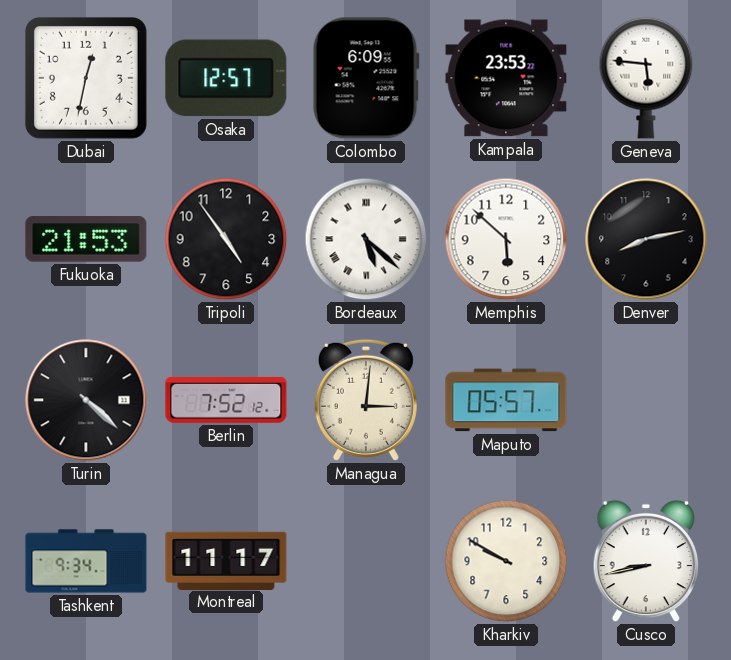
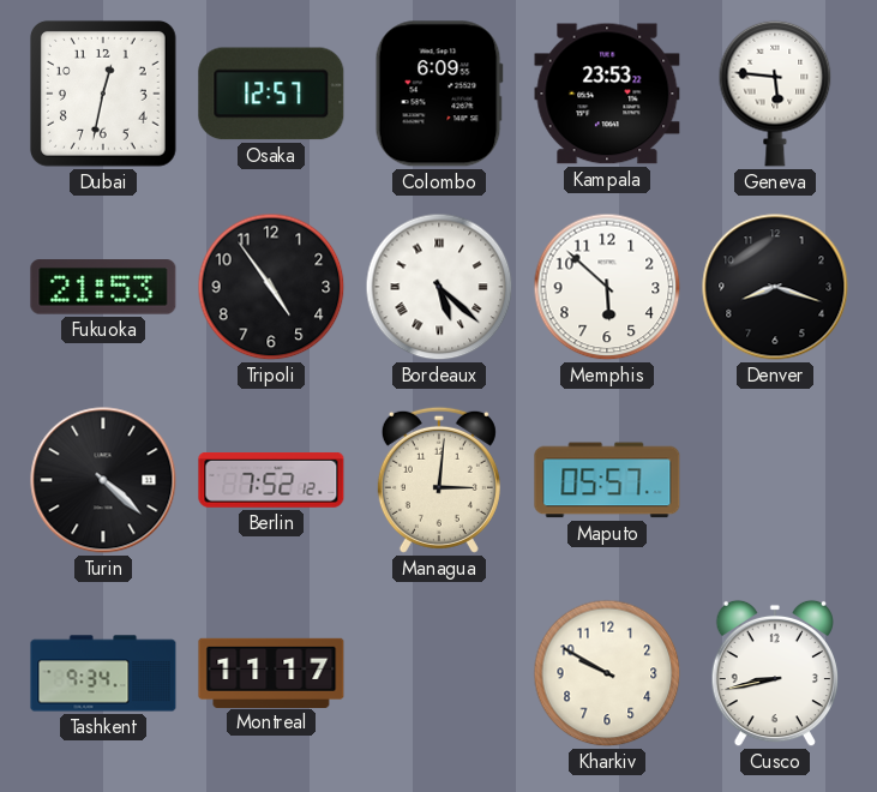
Denver: 8:13 -> 8:18
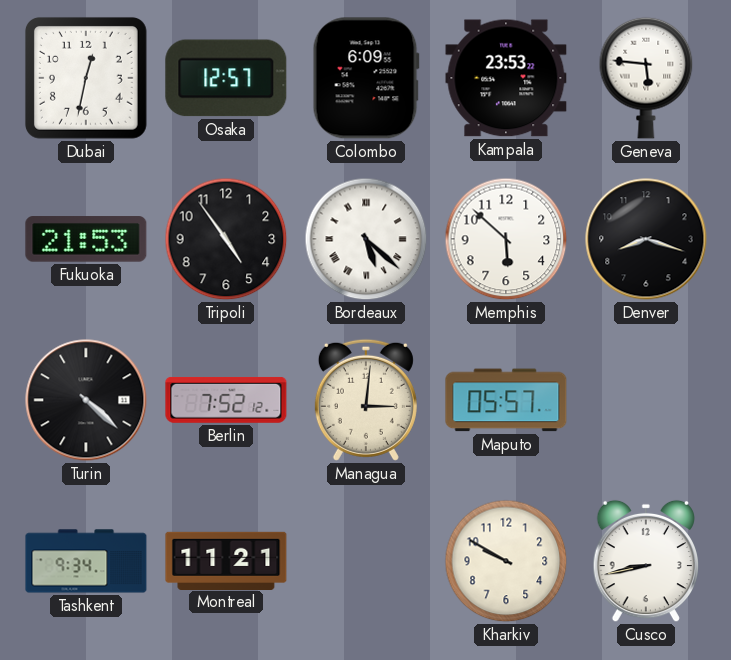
Montreal: 11:17 -> 11:21
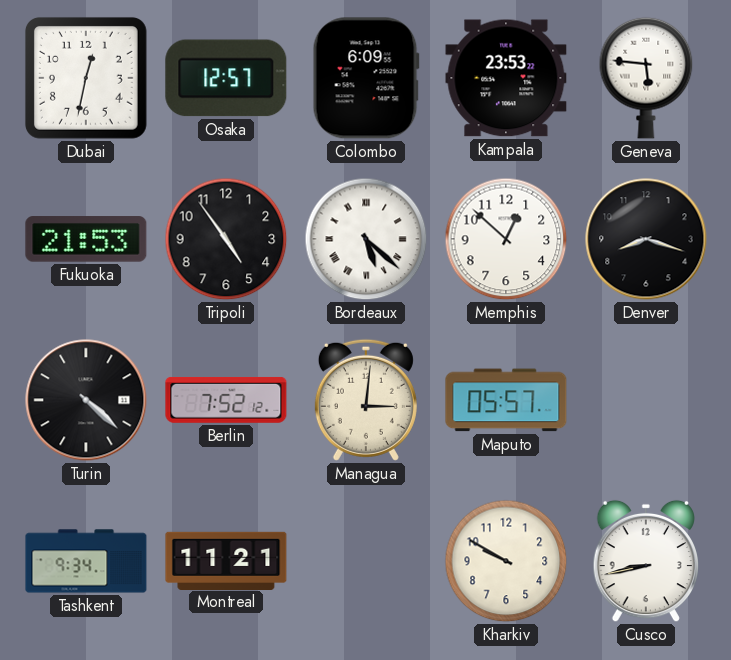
Memphis: 5:52 -> 12:52
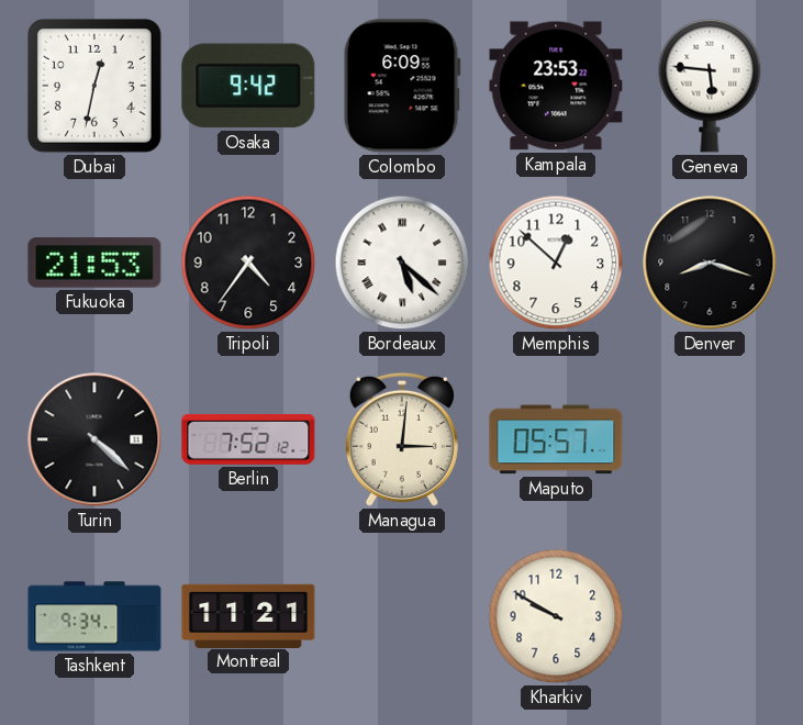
Osaka: 12:57 -> 9:42
Tripoli: 4:54 -> 4:36
Cusco: 8:43 -> none
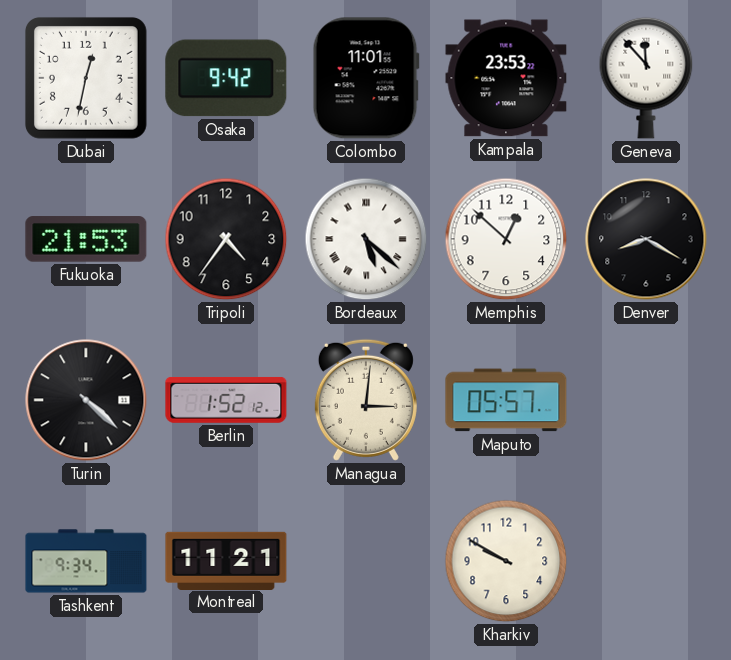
Colombo: 6:09 -> 11:01
Geneva: 5:46 -> 11:53
Denver: 8:18 -> 8:20
Berlin: 7:52 -> 1:52
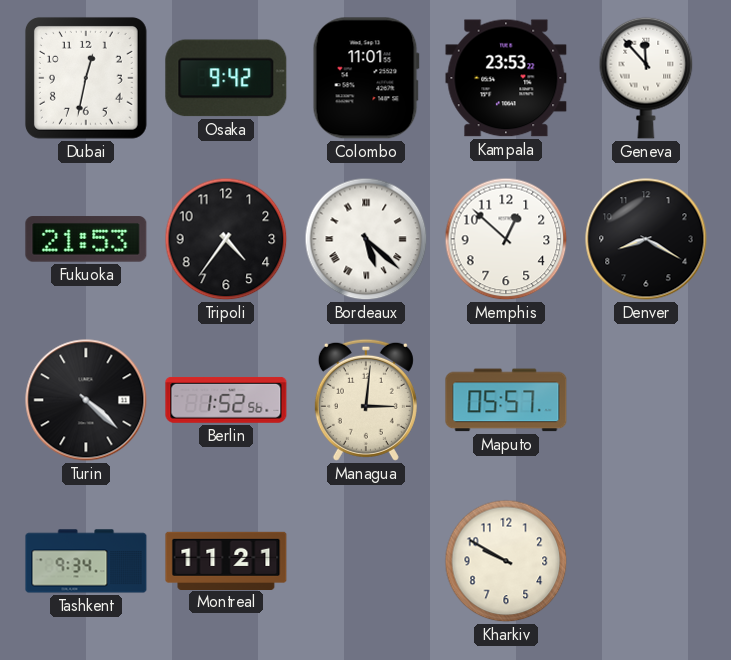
Berlin: 1:52:12 -> 1:52:56
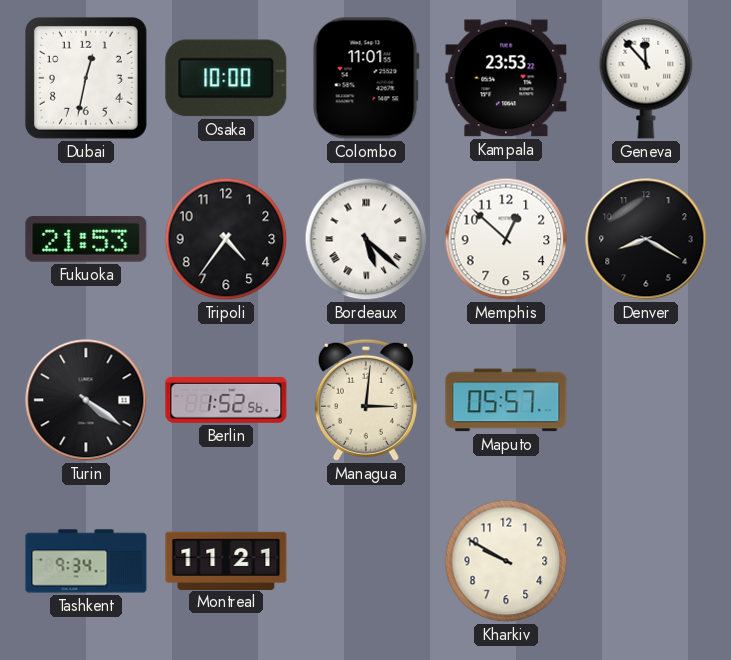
Osaka: 9:42 -> 10:00
Turin: 4:22 -> 4:21
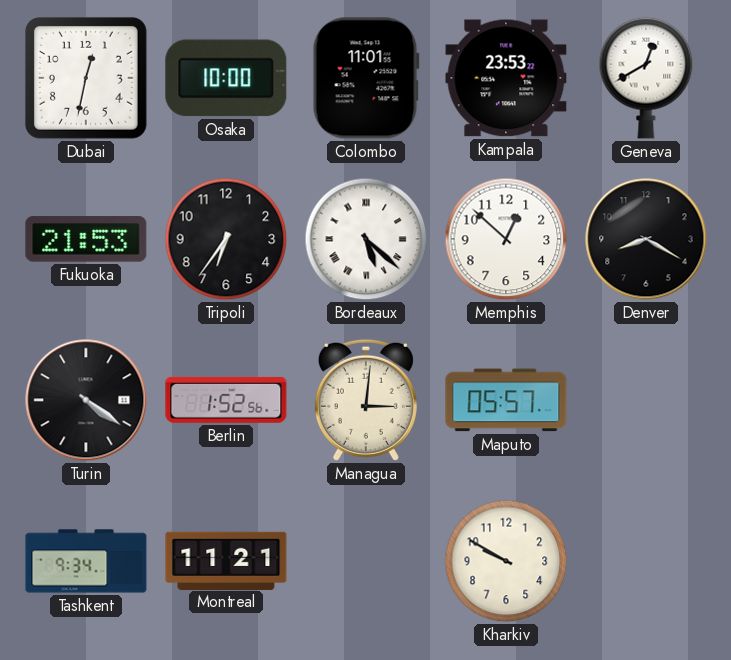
Geneva: 11:53 -> 12:40
Tripoli: 4:36 -> 6:36
